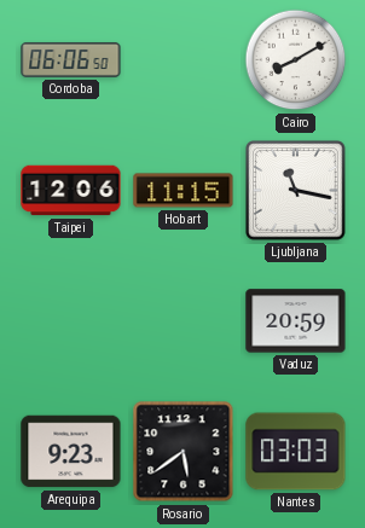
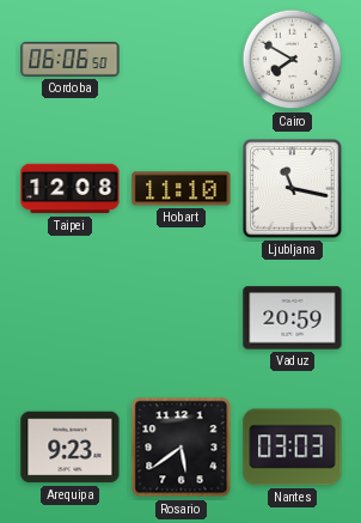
Cairo: 8:10 -> 7:50
Taipei: 12:06 -> 12:08
Hobart: 11:15 -> 11:10
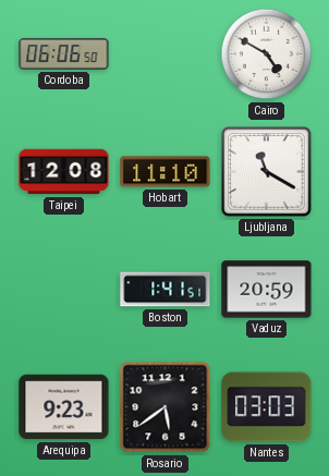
Cairo: 7:50 -> 4:50
Ljubljana: 11:17 -> 11:20
Boston: none -> 1:41
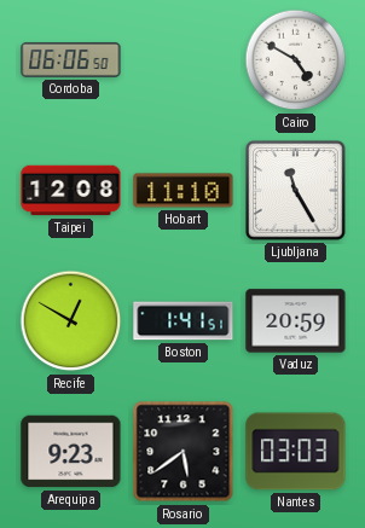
Ljubljana: 11:20 -> 11:25
Recife: none -> 12:50
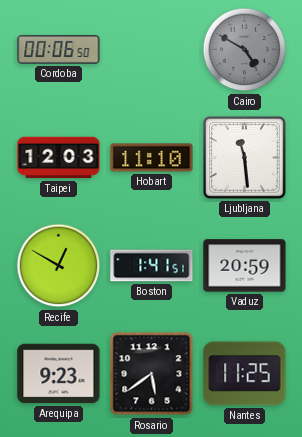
Cordoba: 06:06 -> 00:06
Cairo dial: white -> grey
Taipei: 12:08 -> 12:03
Ljubljana: 11:25 -> 11:29
Nantes: 03:03 -> 11:25
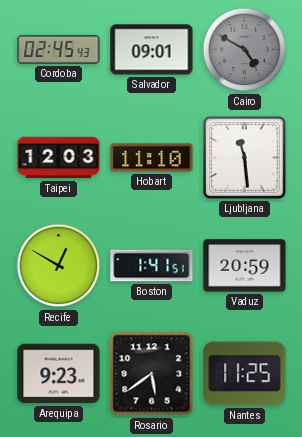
Cordoba: 00:06 -> 02:45
Salvador: none -> 09:01
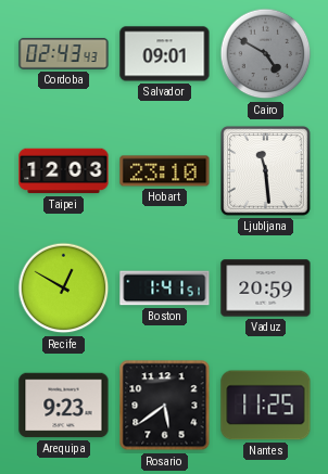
Cordoba: 02:45 -> 02:43
Hobart: 11:10 -> 23:10
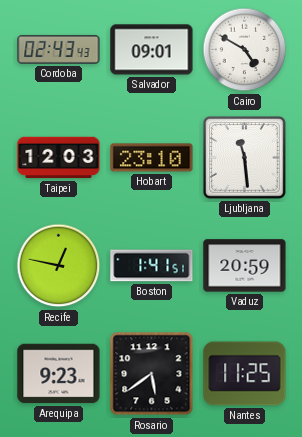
Cairo dial: grey -> white
Recife: 12:50 -> 12:47
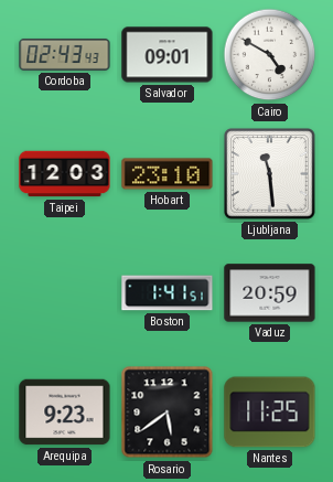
Recife: 12:47 -> none
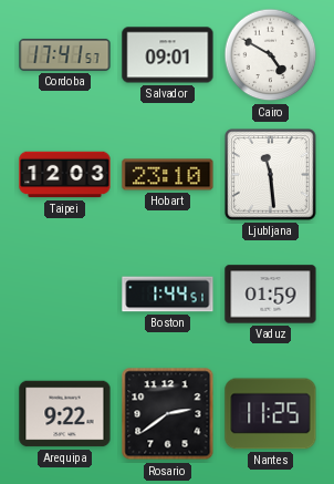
Cordoba: 02:43 -> 17:41
Boston: 1:41 -> 1:44
Vaduz: 20:59 -> 01:59
Arequipa: 9:23 -> 9:22
Rosario: 5:39 -> 2:39
